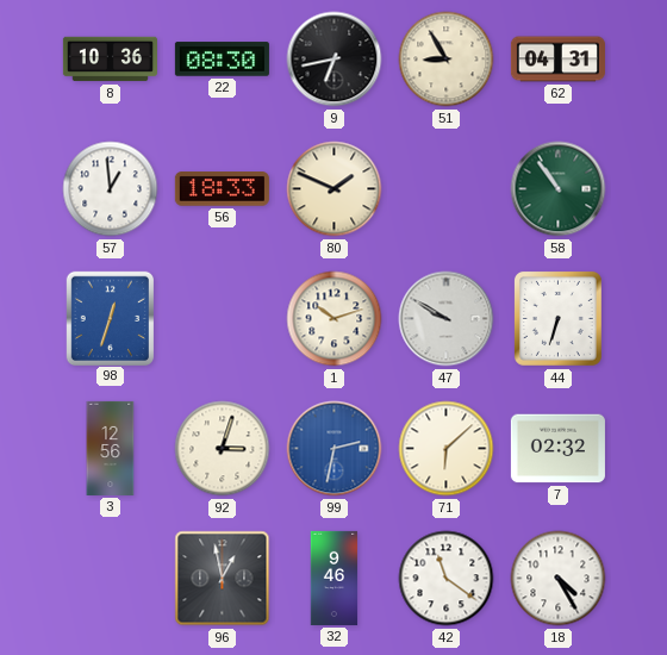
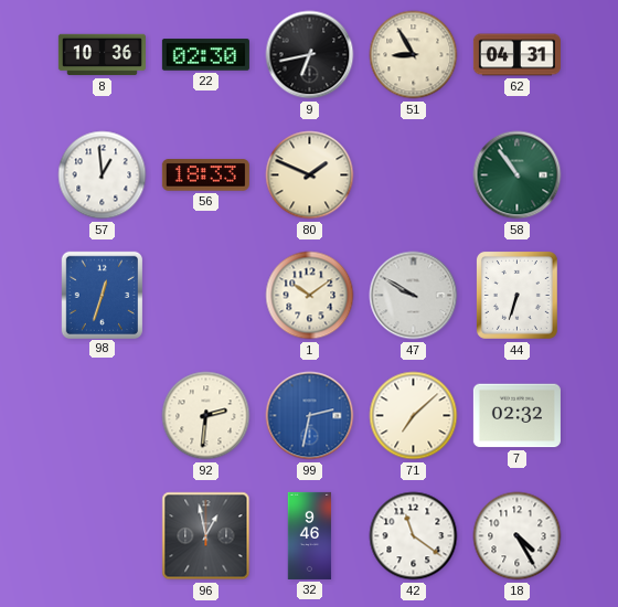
22: 08:30 -> 02:30
1: 10:12 -> 10:09
3: 12:56 -> none
92: 3:03 -> 2:31
71: 6:08 -> 7:08
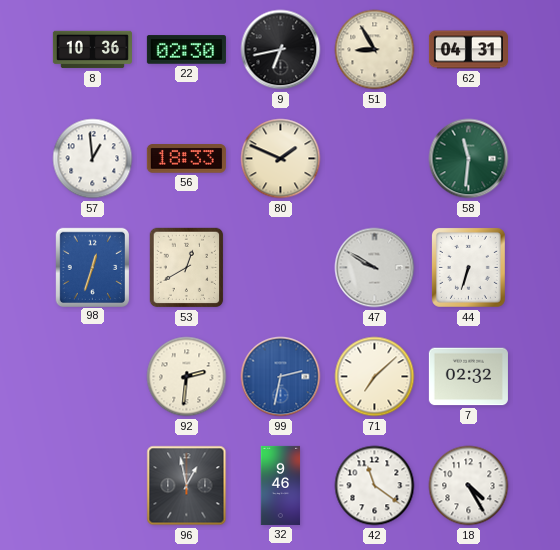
58: 10:54 -> 11:31
53: none -> 12:40
1: 10:09 -> none
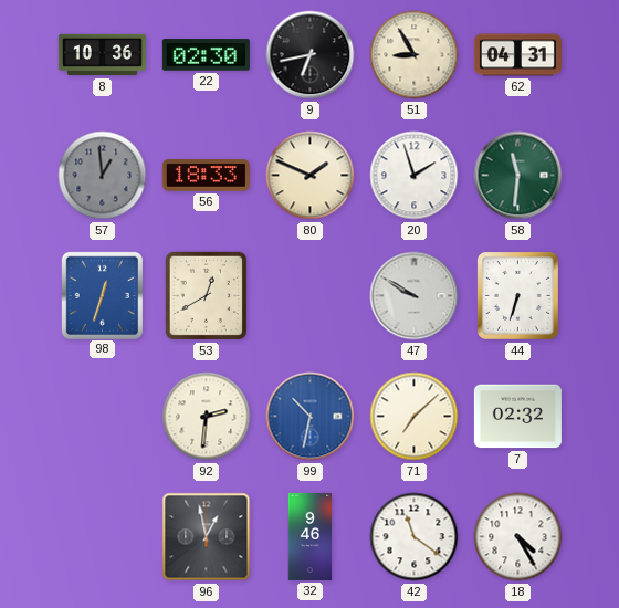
57 dial: white -> grey
20: none -> 1:57
99: 2:32 -> 10:32
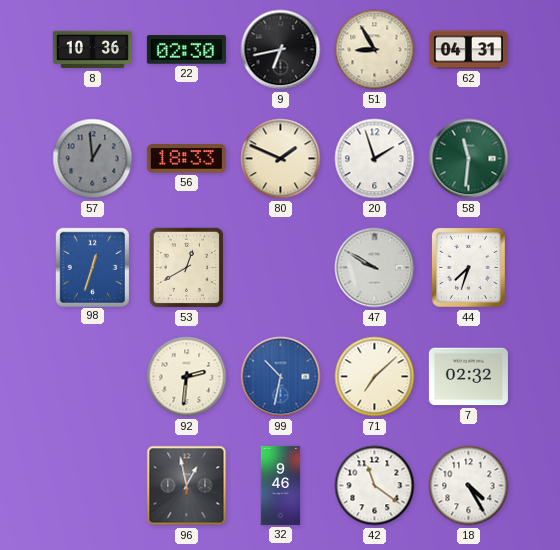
44: 6:33 -> 7:33
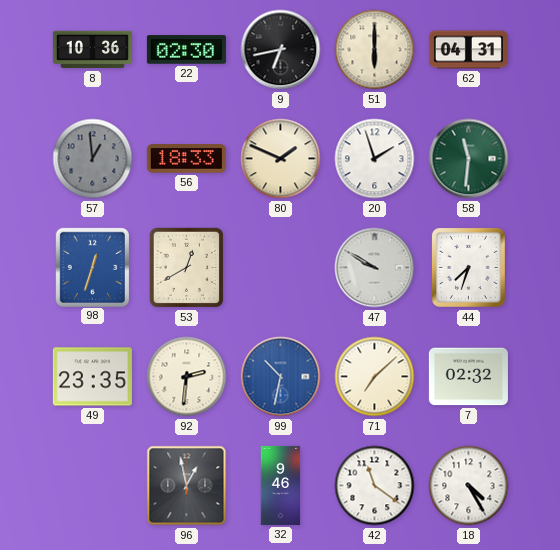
51: 8:55 -> 6:00
49: none -> 23:35
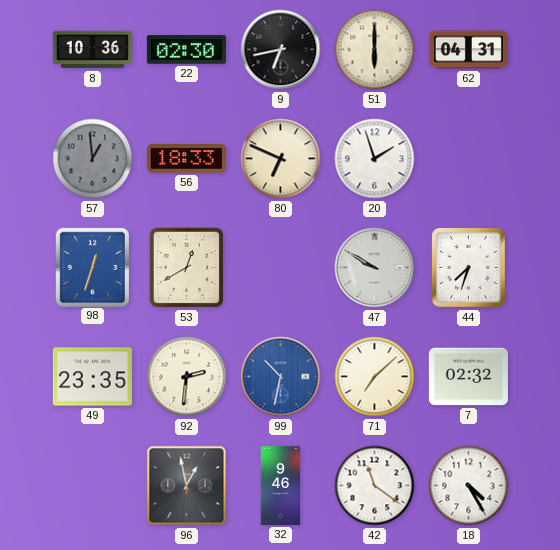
80: 1:49 -> 6:49
58: 11:31 -> none
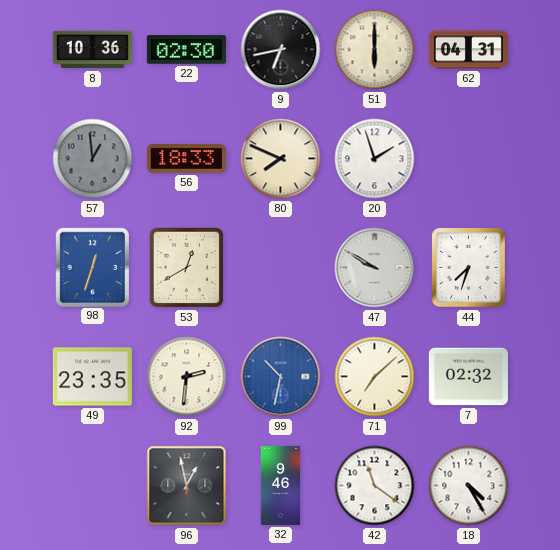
80: 6:49 -> 7:49
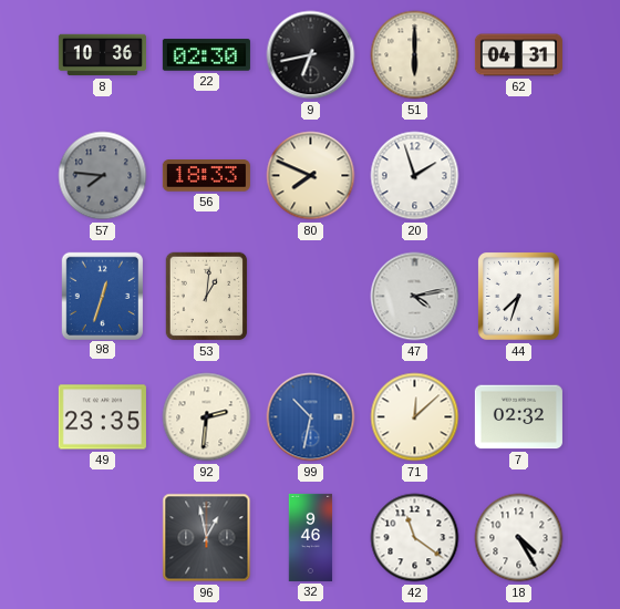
57: 12:59 -> 7:46
53: 12:40 -> 1:01
47: 9:50 -> 4:13
71: 7:08 -> 12:08
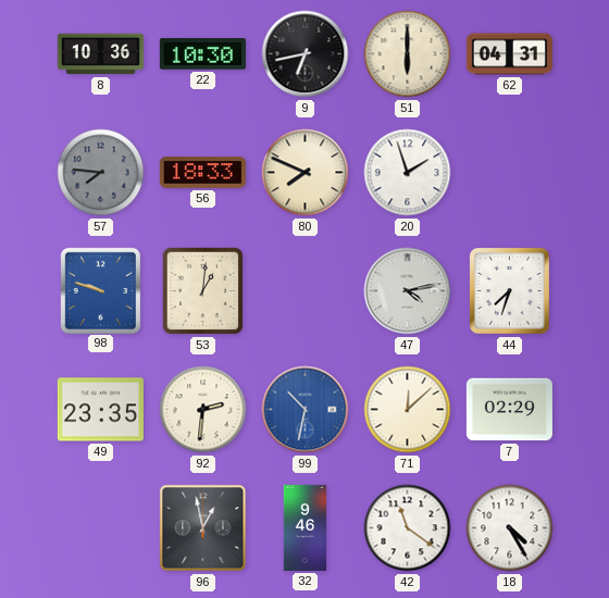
22: 02:30 -> 10:30
98: 12:33 -> 9:48
7: 02:32 -> 02:29
